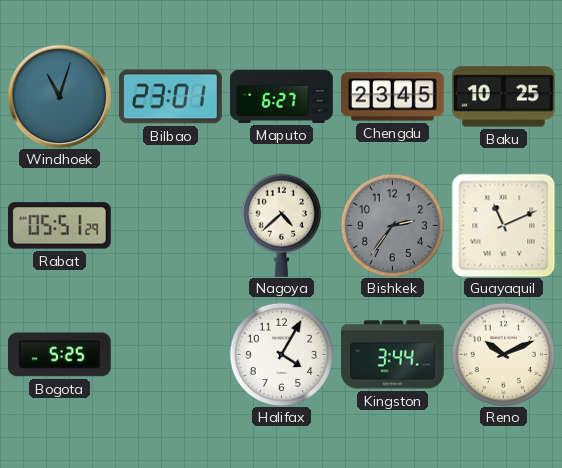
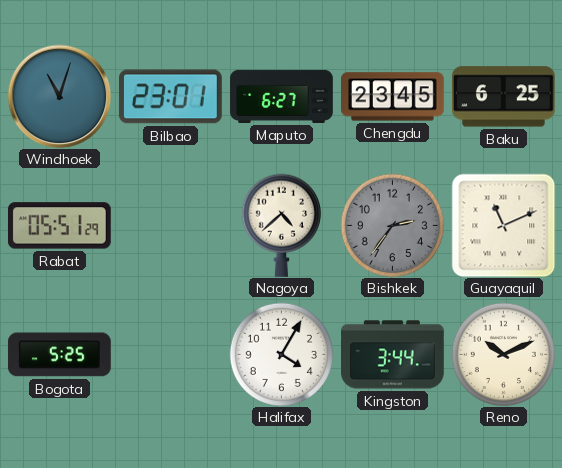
Baku: 10:25 -> 6:25
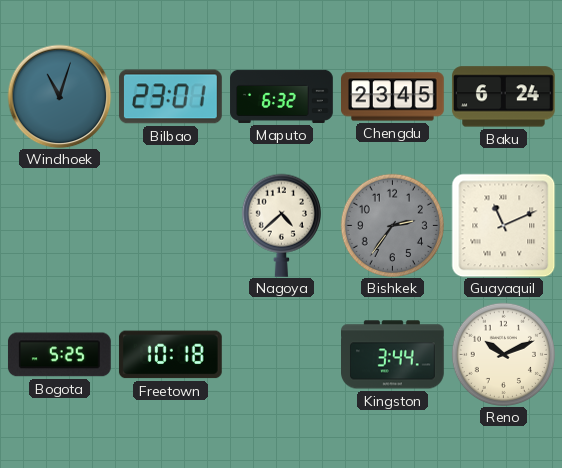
Maputo: 6:27 -> 6:32
Baku: 6:25 -> 6:24
Rabat: 05:51 -> none
Freetown: none -> 10:18
Halifax: 4:05 -> none
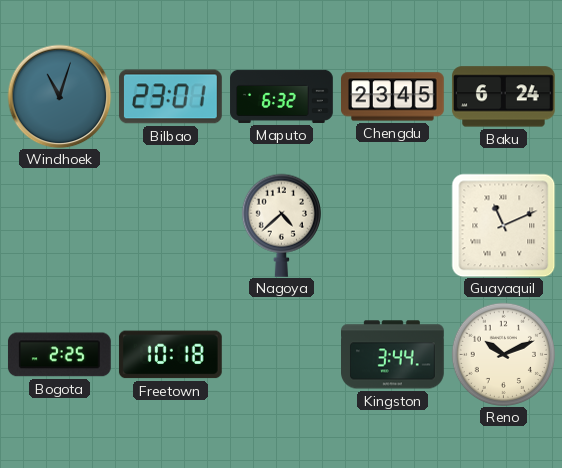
Bishkek: 2:36 -> none
Bogota: 5:25 -> 2:25
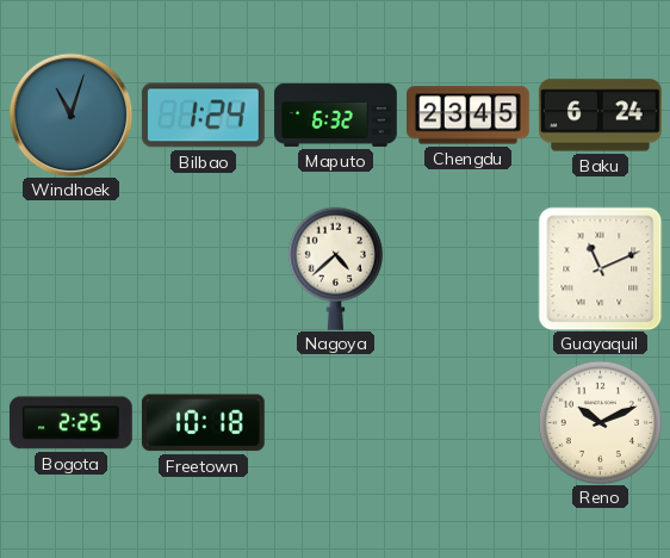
Bilbao: 23:01 -> 1:24
Kingston: 3:44 -> none
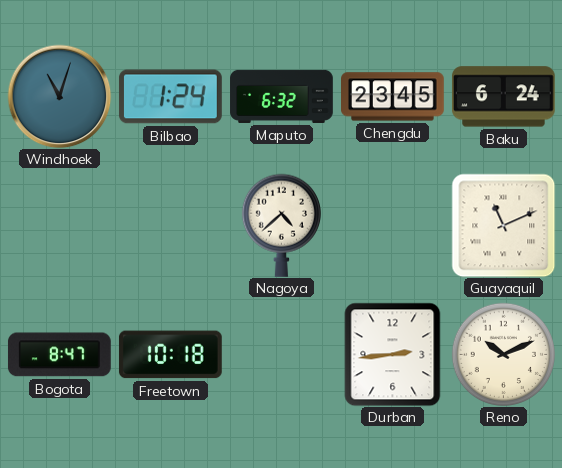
Bogota: 2:25 -> 8:47
Durban: none -> 2:44
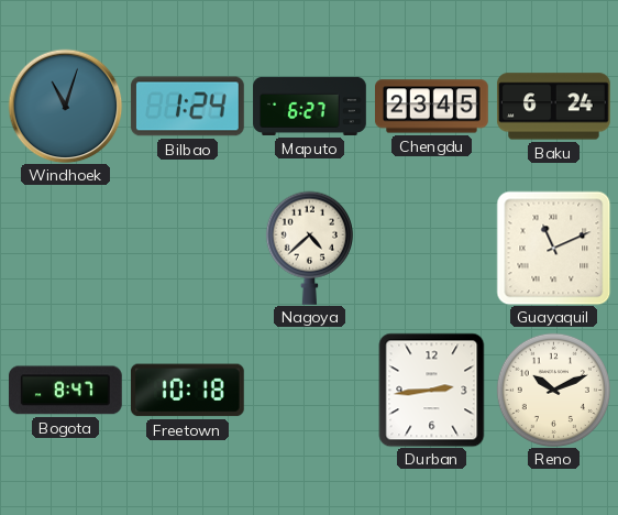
Maputo: 6:32 -> 6:27
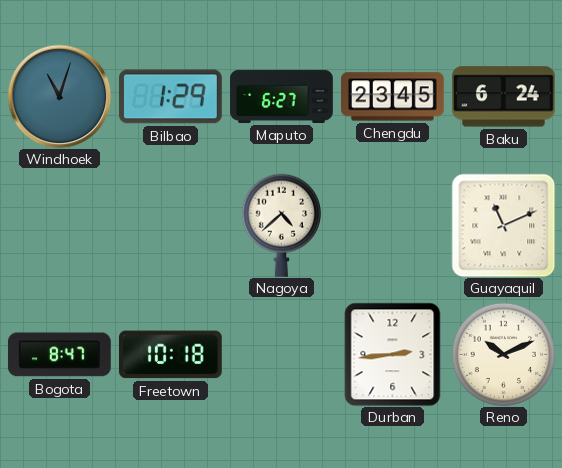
Bilbao: 1:24 -> 1:29
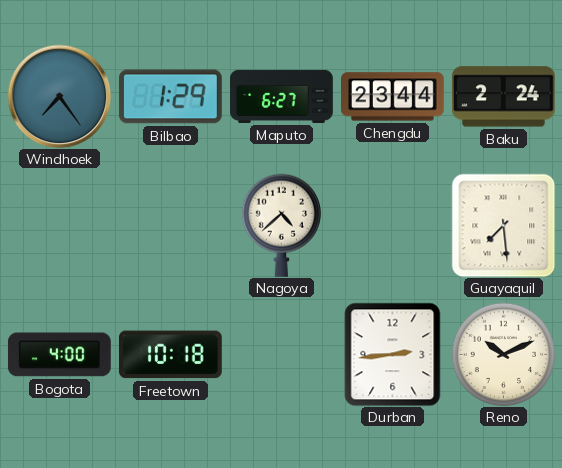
Windhoek: 11:03 -> 7:24
Chengdu: 23:45 -> 23:44
Baku: 6:24 -> 2:24
Guayaquil: 11:11 -> 7:29
Bogota: 8:47 -> 4:00
